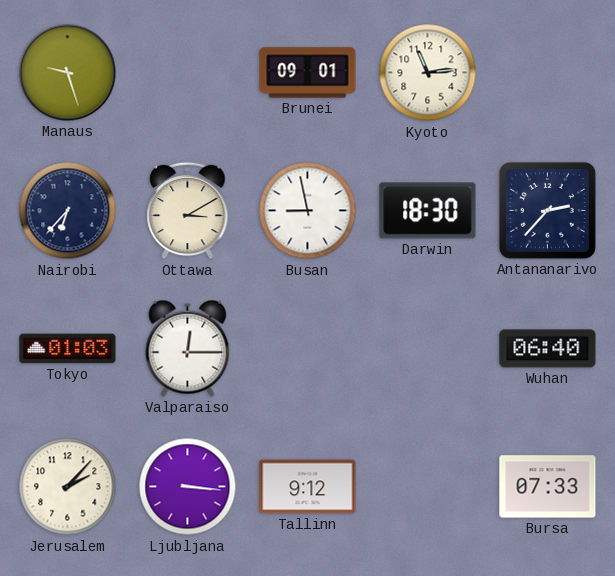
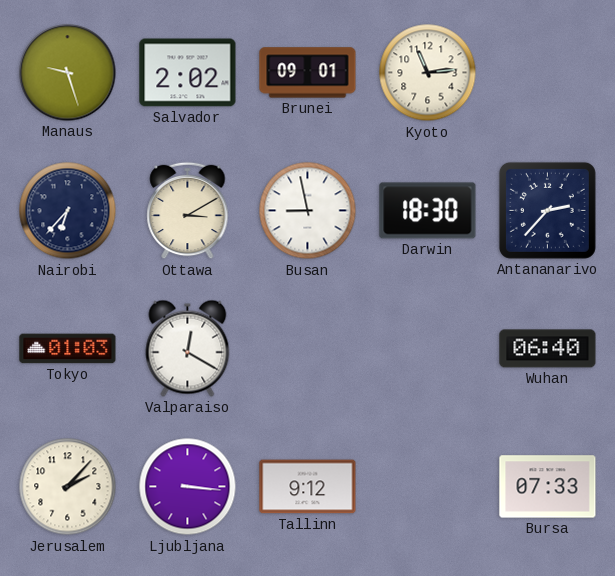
Salvador: none -> 2:02
Valparaiso: 12:15 -> 12:20
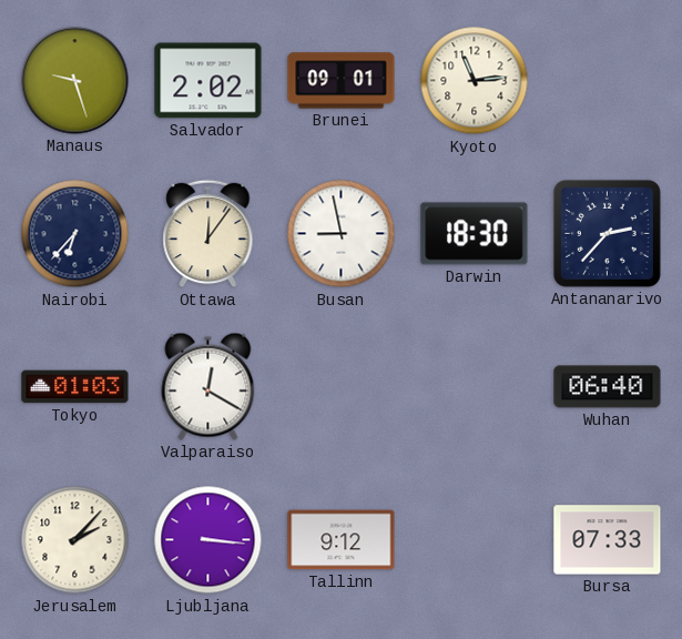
Ottawa: 3:10 -> 12:06
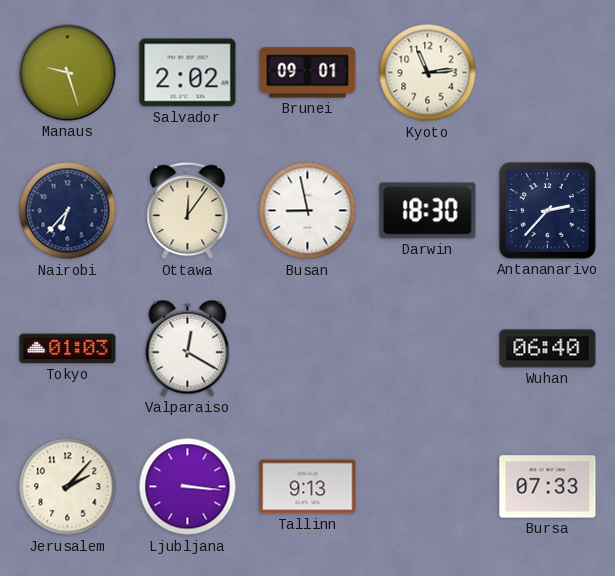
Tallinn: 9:12 -> 9:13
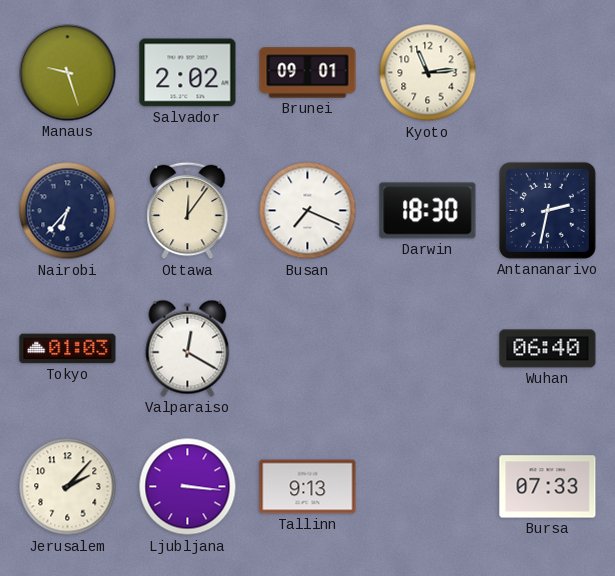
Busan: 8:58 -> 7:19
Antananarivo: 2:37 -> 2:32
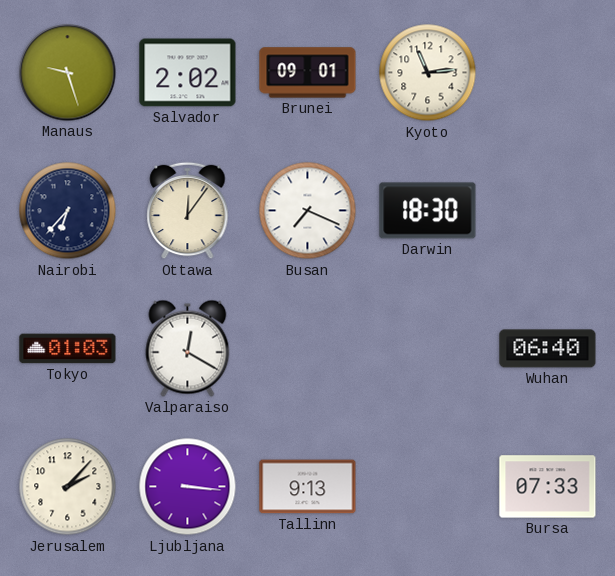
Antananarivo: 2:32 -> none
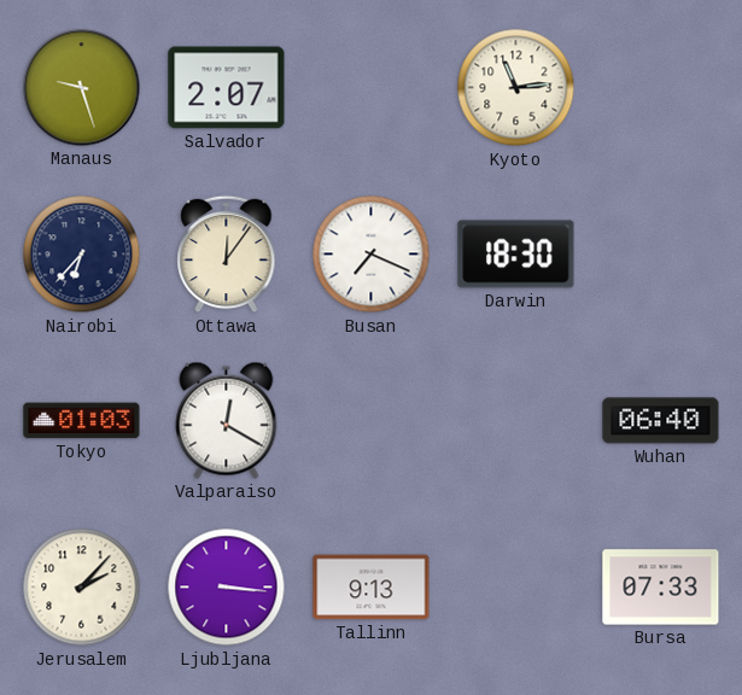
Salvador: 2:02 -> 2:07
Brunei: 09:01 -> none
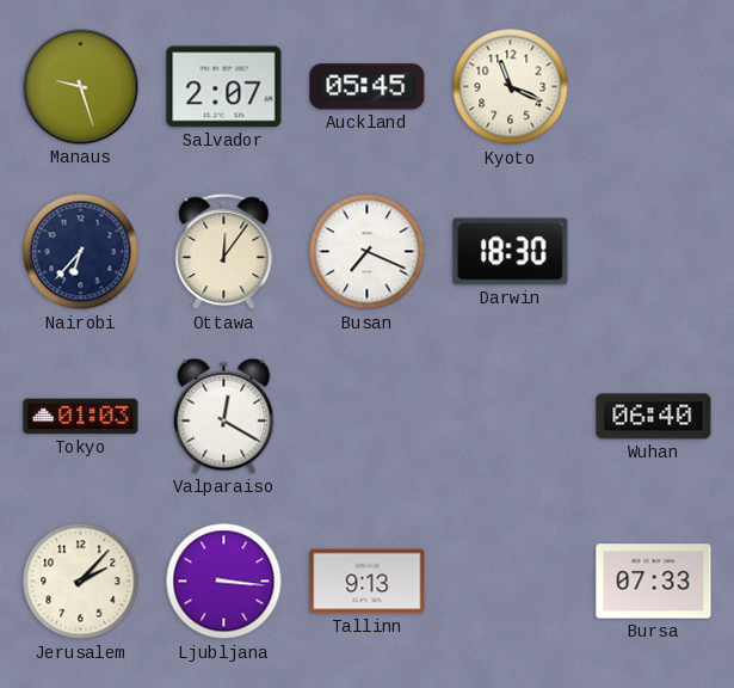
Auckland: none -> 05:45
Kyoto: 11:14 -> 11:19
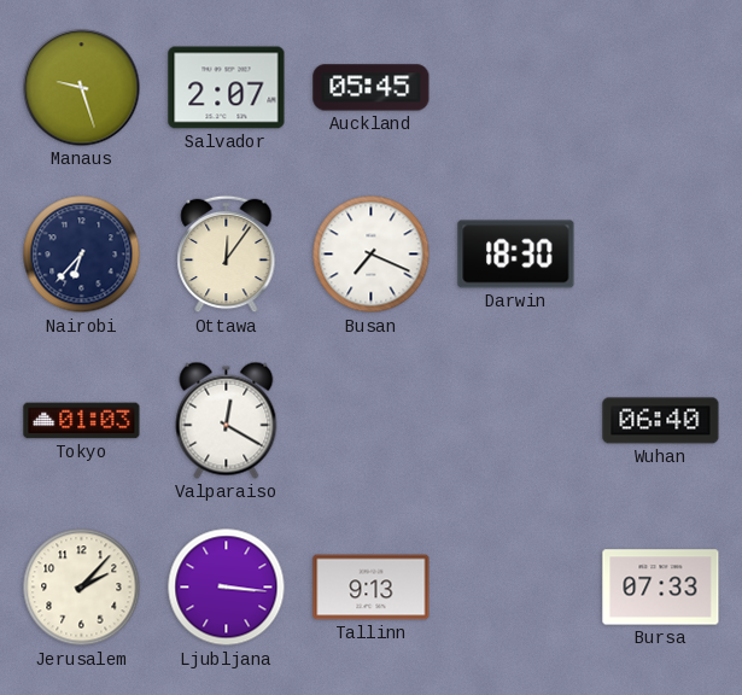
Kyoto: 11:19 -> none
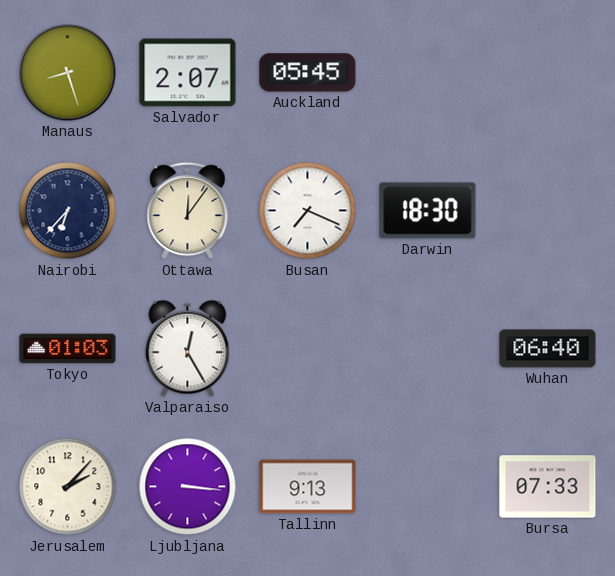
Manaus: 9:27 -> 8:27
Valparaiso: 12:20 -> 12:25
